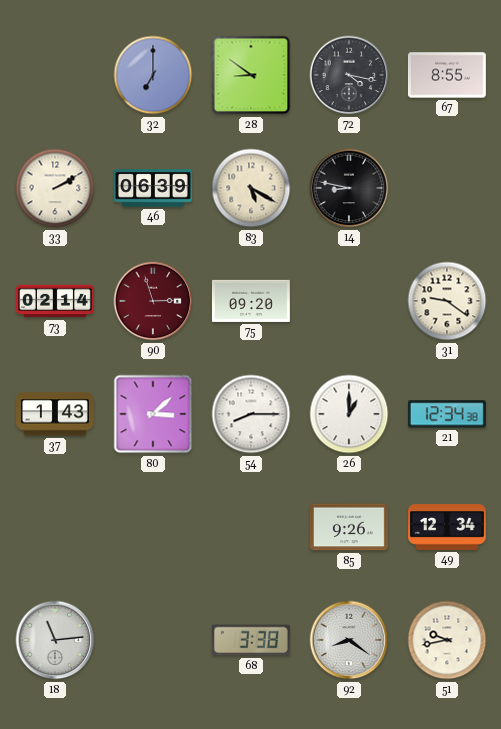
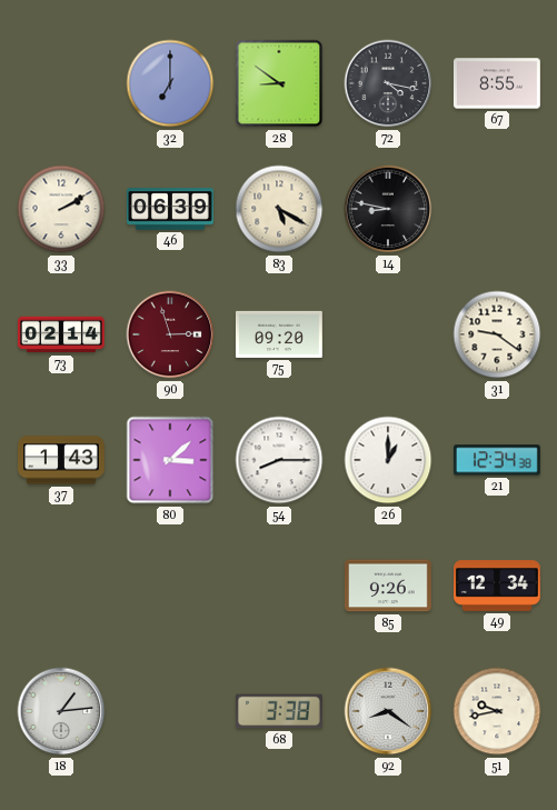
18: 11:14 -> 1:14
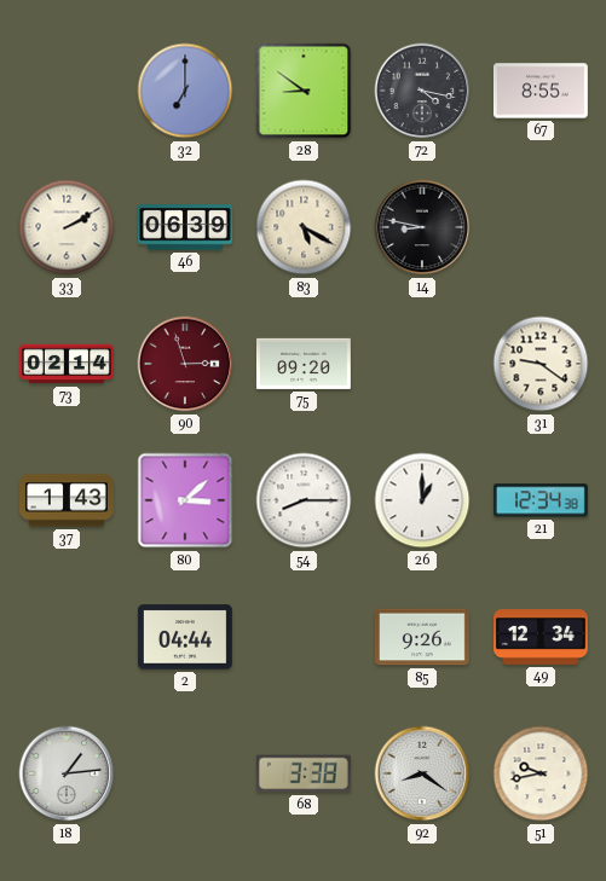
2: none -> 04:44
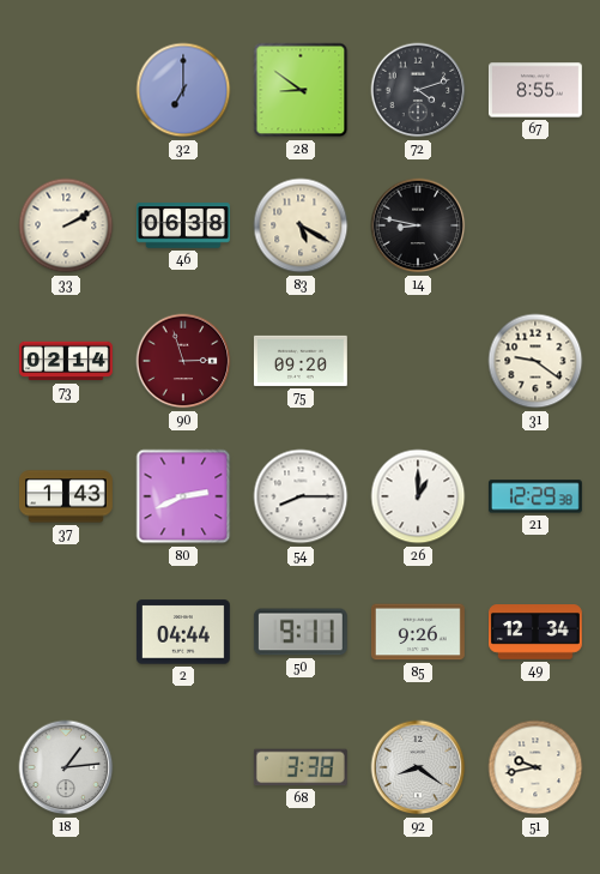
72: 4:17 -> 4:12
46: 06:39 -> 06:38
80: 3:08 -> 2:41
21: 12:34 -> 12:29
50: none -> 9:11
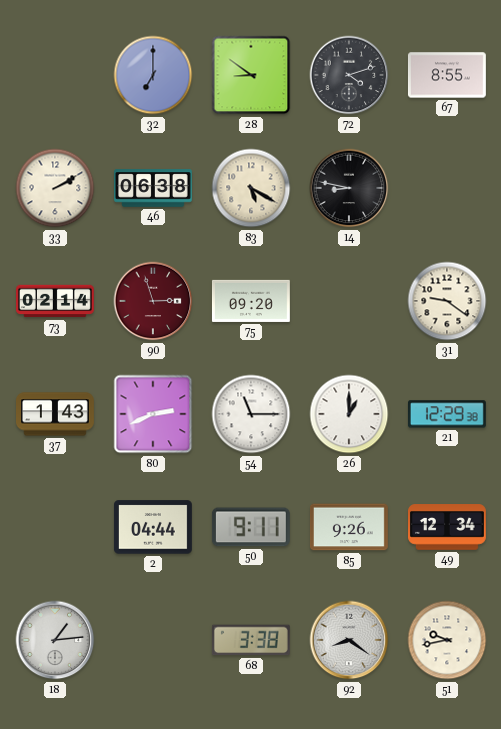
54: 8:15 -> 11:15
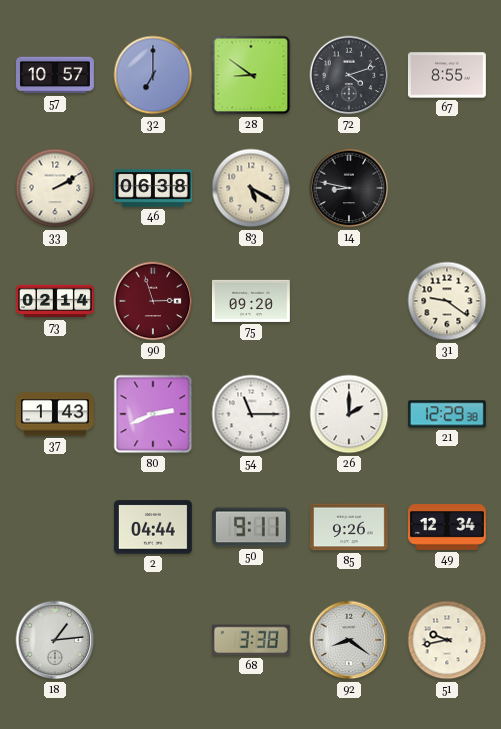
57: none -> 10:57
26: 1:00 -> 2:00
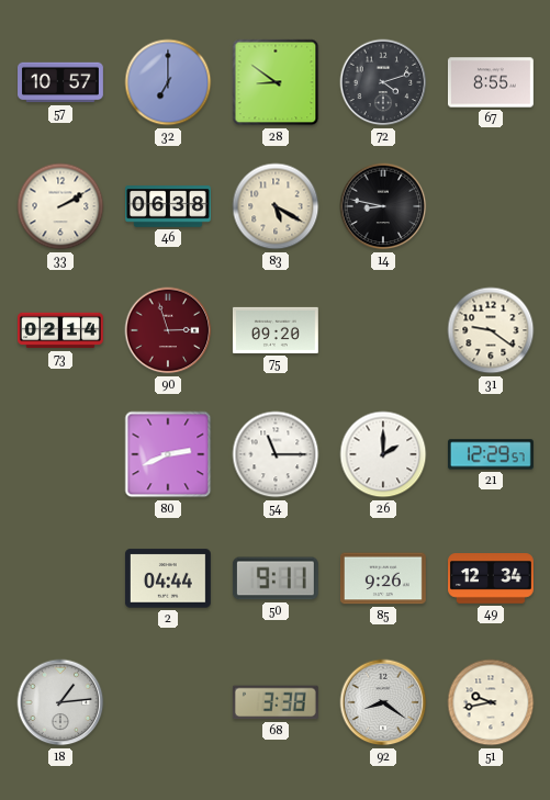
37: 1:43 -> none
21: 12:29:38 -> 12:29:57
